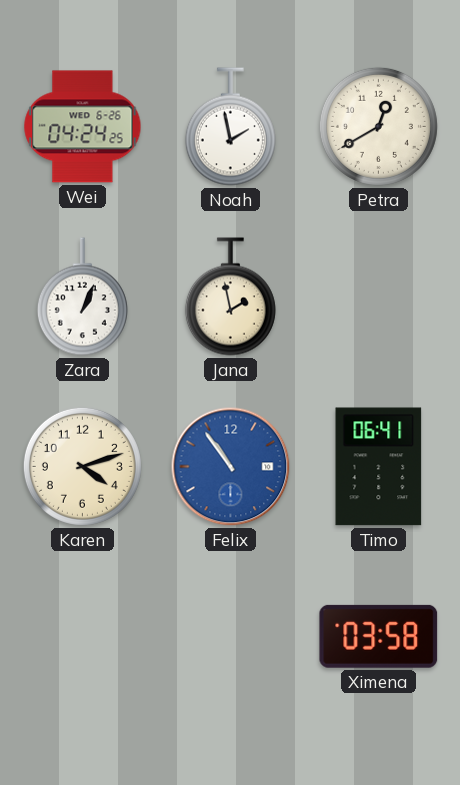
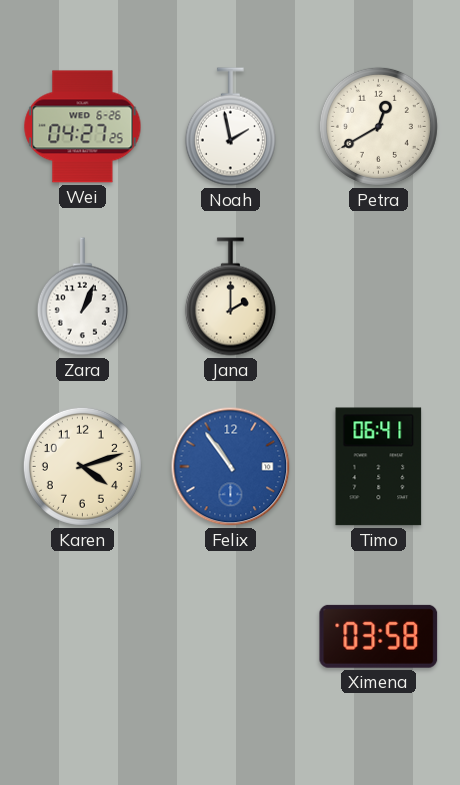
Wei: 04:24 -> 04:27
Jana: 1:58 -> 2:00
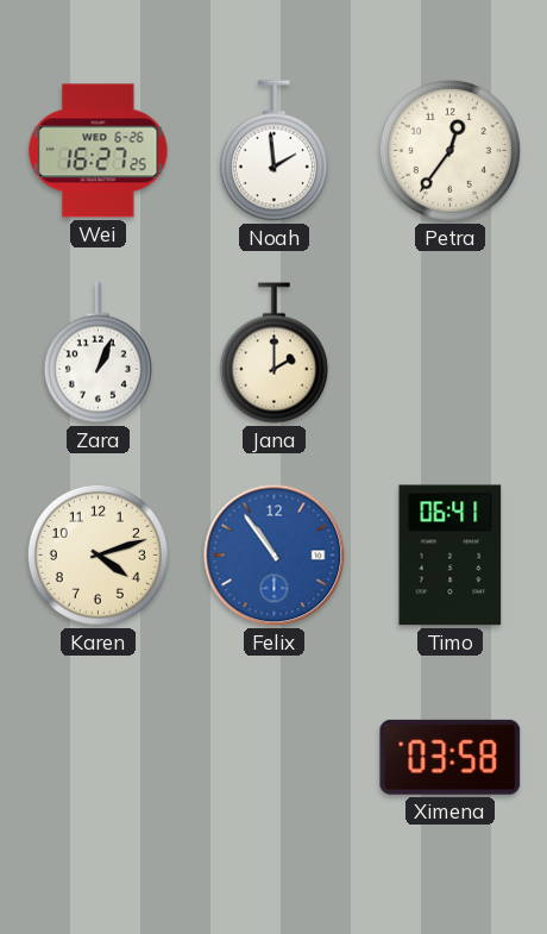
Wei: 04:27 -> 16:27
Noah: 1:58 -> 1:59
Petra: 12:40 -> 12:36
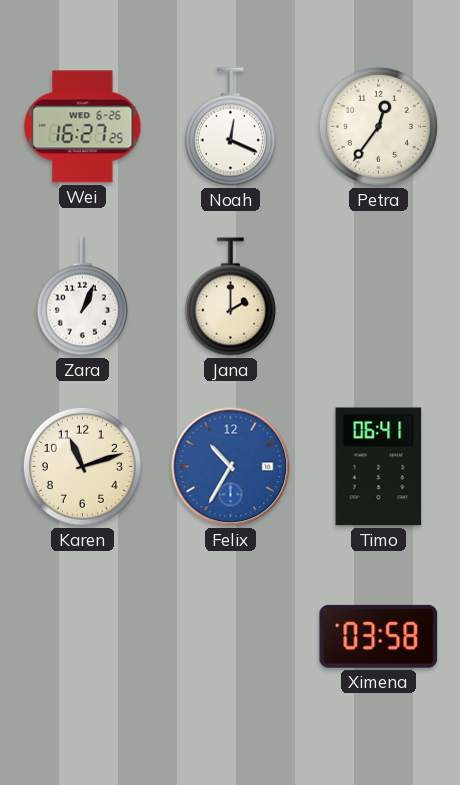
Noah: 1:59 -> 12:19
Karen: 4:12 -> 11:12
Felix: 10:54 -> 10:35
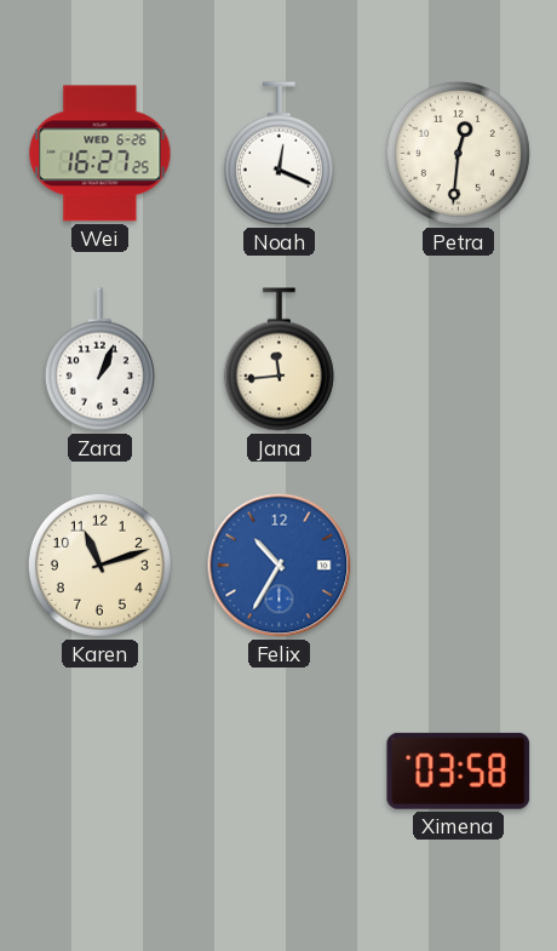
Petra: 12:36 -> 12:31
Jana: 2:00 -> 11:44
Timo: 06:41 -> none
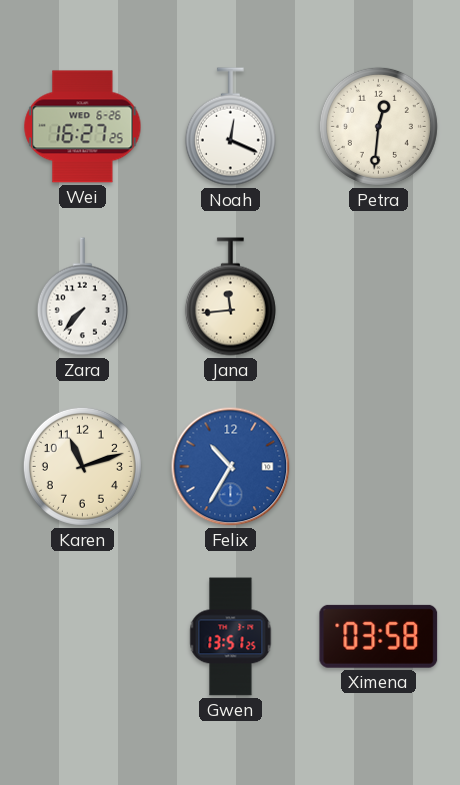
Zara: 1:04 -> 7:37
Gwen: none -> 13:51
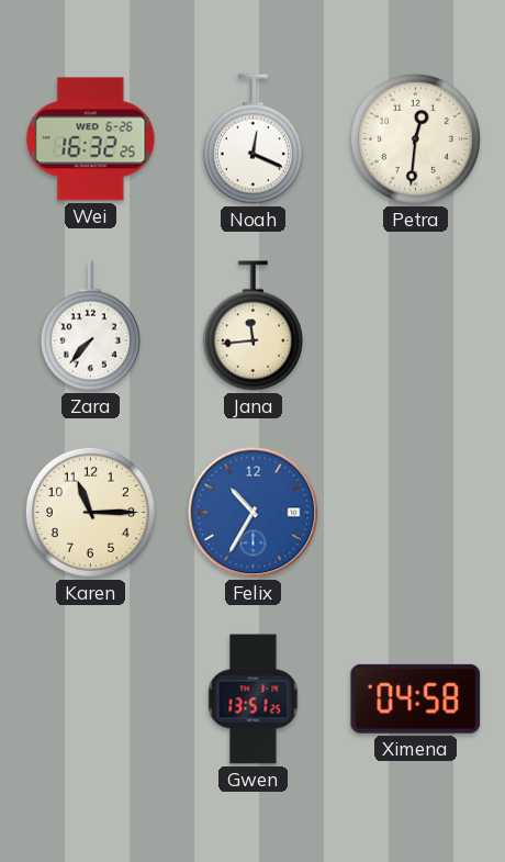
Wei: 16:27 -> 16:32
Karen: 11:12 -> 11:15
Ximena: 03:58 -> 04:58
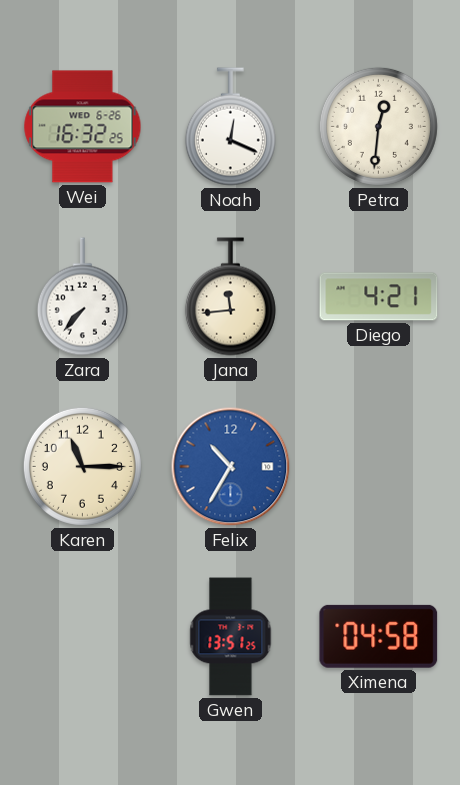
Diego: none -> 4:21
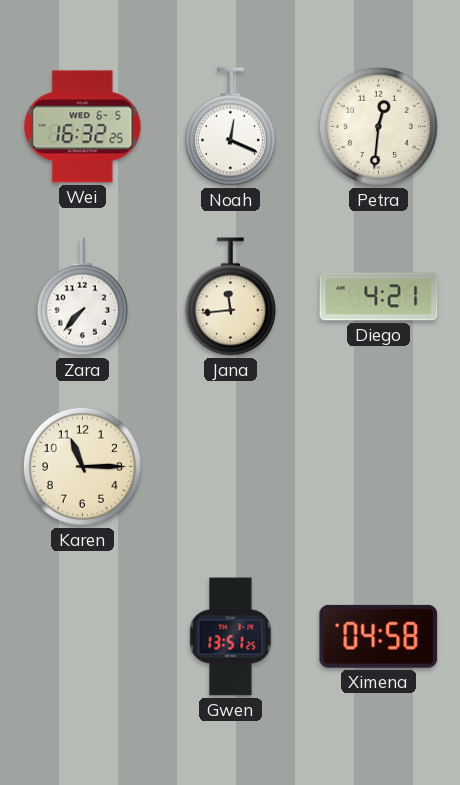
Wei date: WED 6-26 -> WED 6-5
Felix: 10:35 -> none
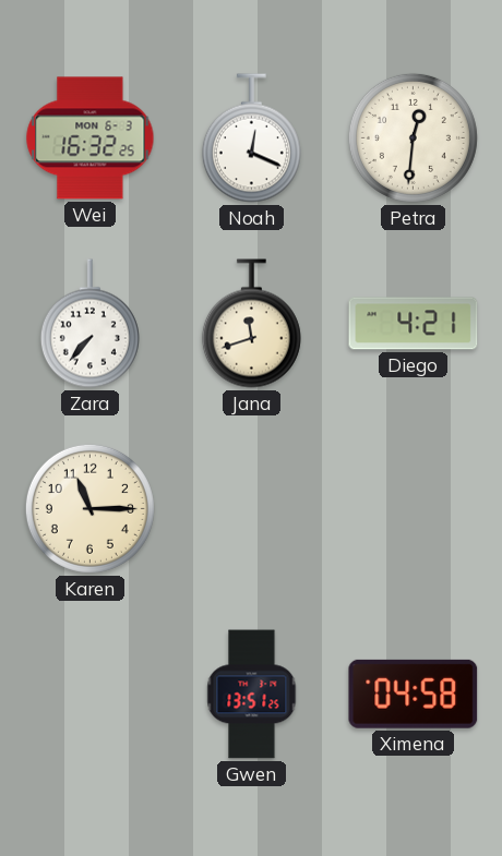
Wei date: WED 6-5 -> MON 6-3
Jana: 11:44 -> 11:42
